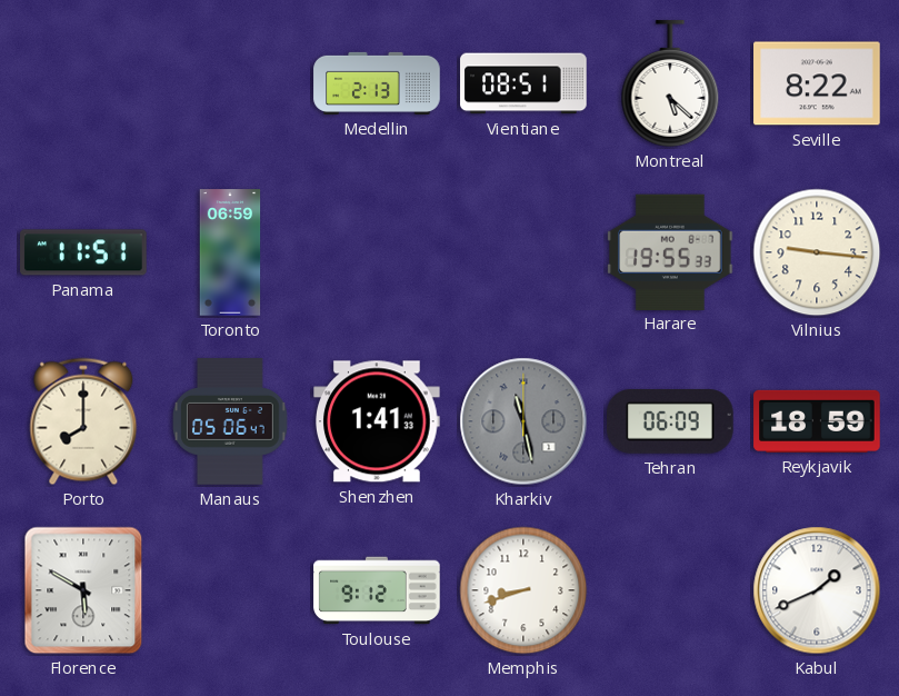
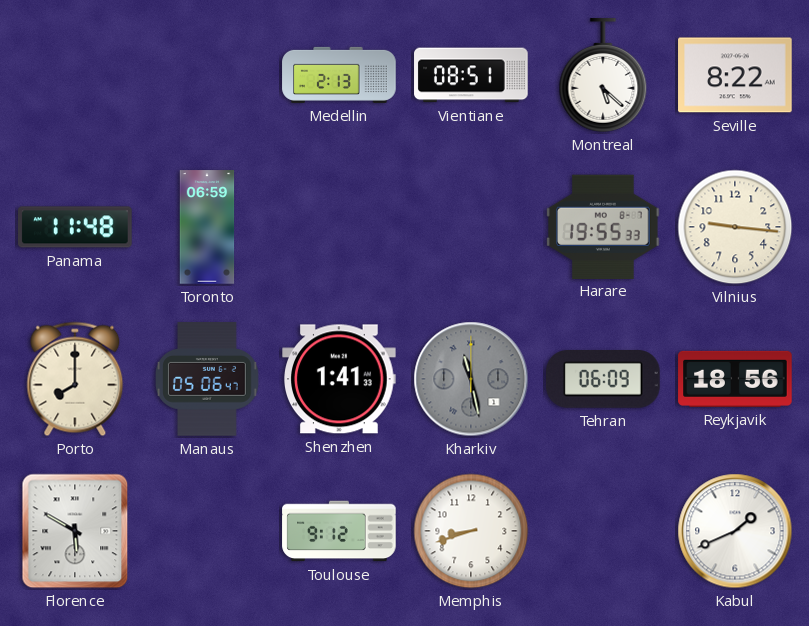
Panama: 11:51 -> 11:48
Reykjavik: 18:59 -> 18:56
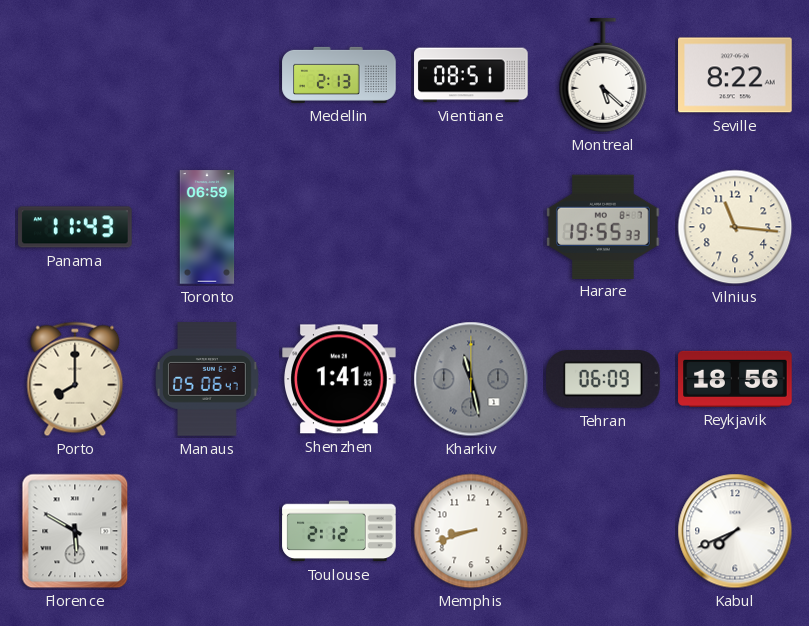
Panama: 11:48 -> 11:43
Vilnius: 9:16 -> 11:16
Toulouse: 9:12 -> 2:12
Kabul: 1:41 -> 7:41
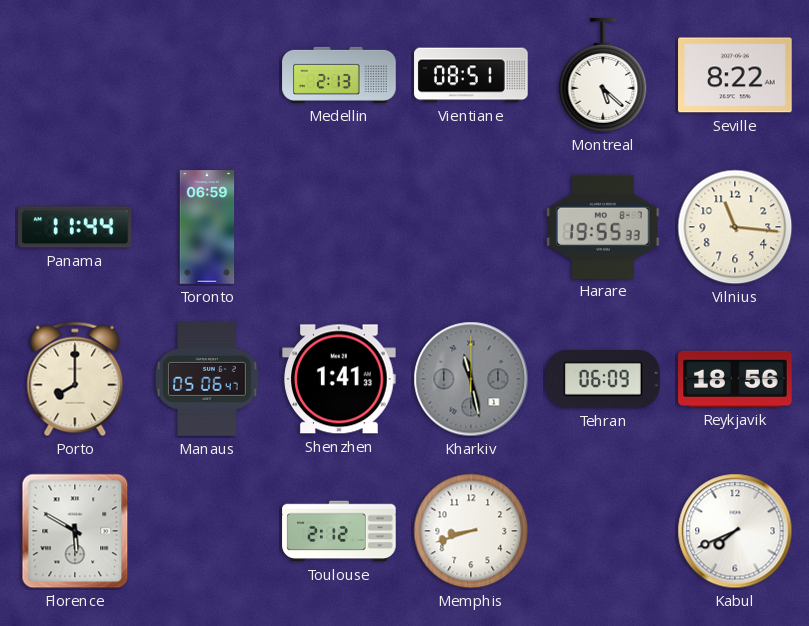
Panama: 11:43 -> 11:44
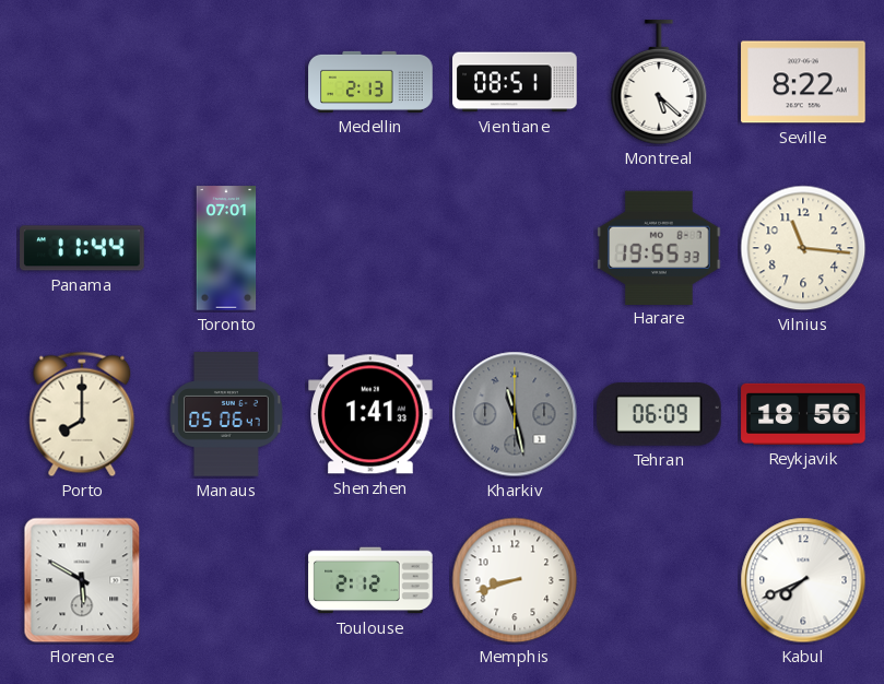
Toronto: 06:59 -> 07:01
